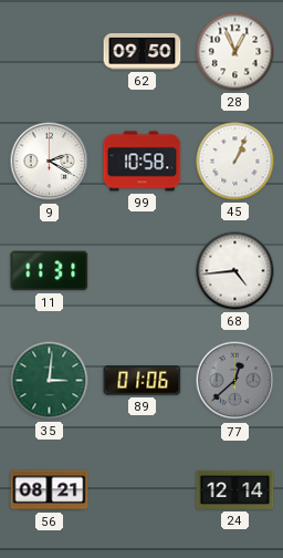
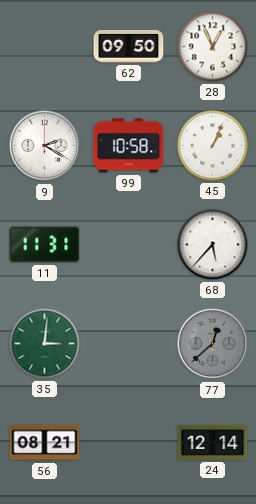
68: 4:44 -> 5:37
89: 01:06 -> none
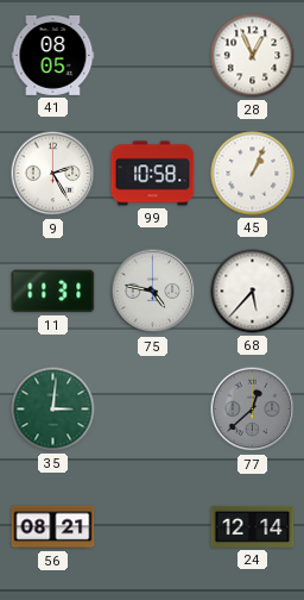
41: none -> 08:05
62: 09:50 -> none
9: 2:20 -> 2:25
75: none -> 4:47
